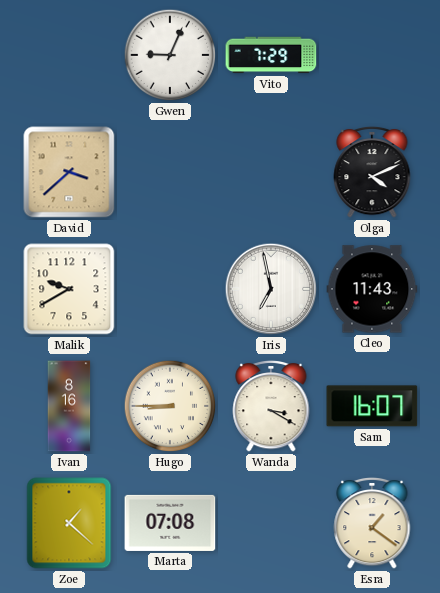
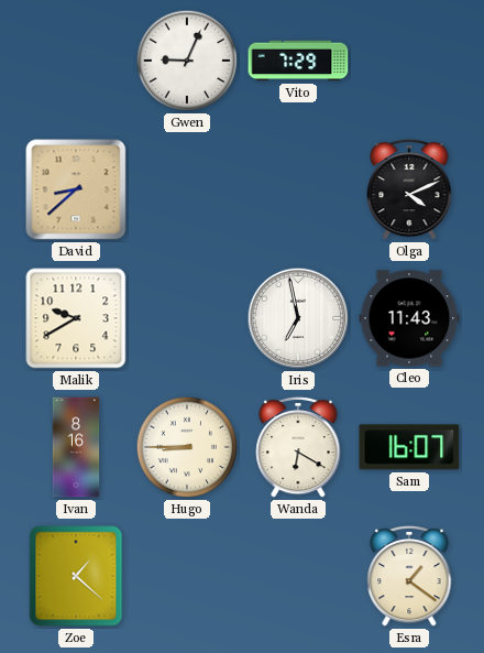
David: 3:38 -> 8:38
Wanda: 3:20 -> 6:20
Marta: 07:08 -> none
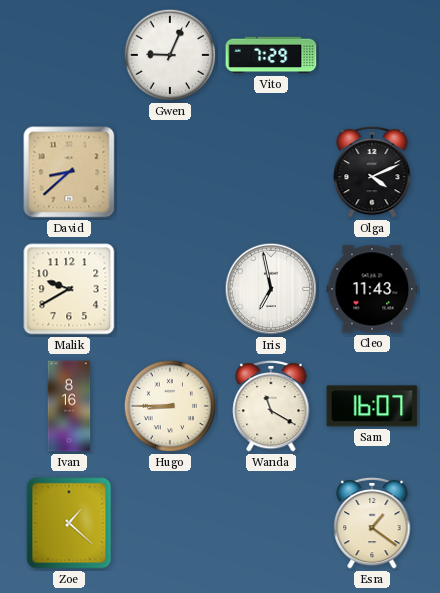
Wanda: 6:20 -> 11:20
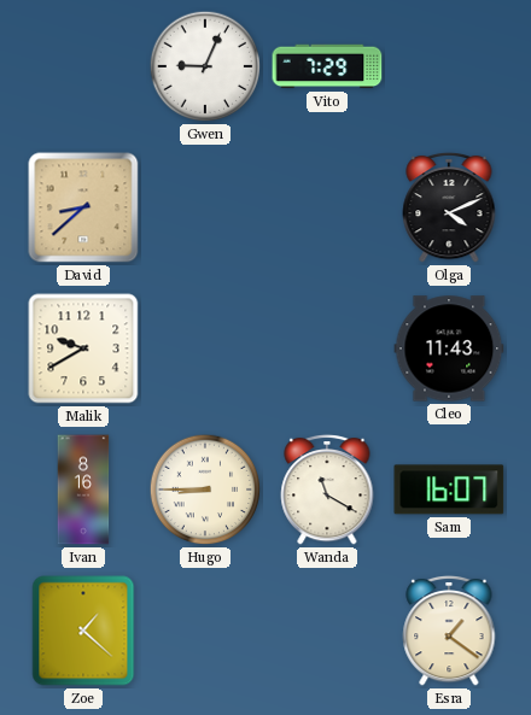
Iris: 6:58 -> none
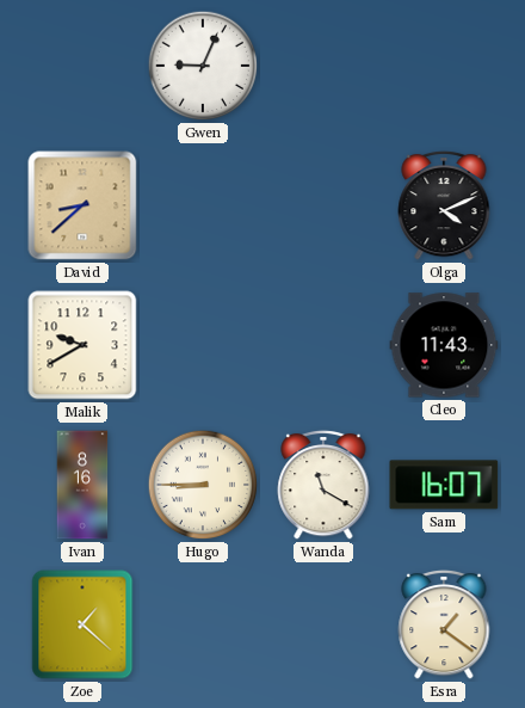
Vito: 7:29 -> none
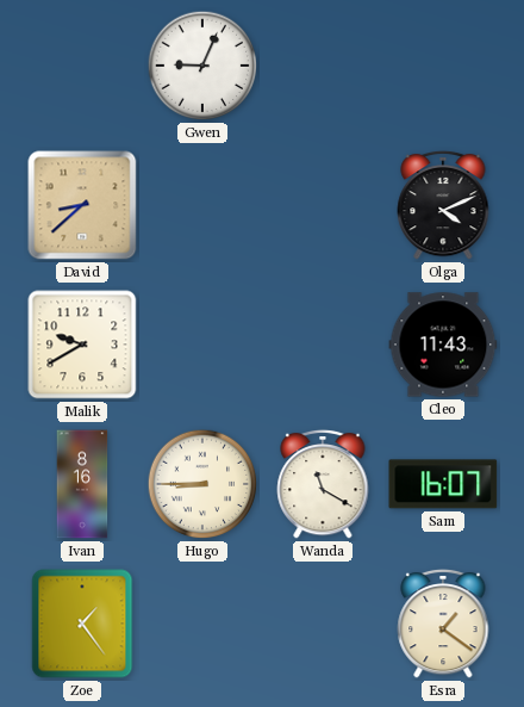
Zoe: 1:22 -> 1:24
